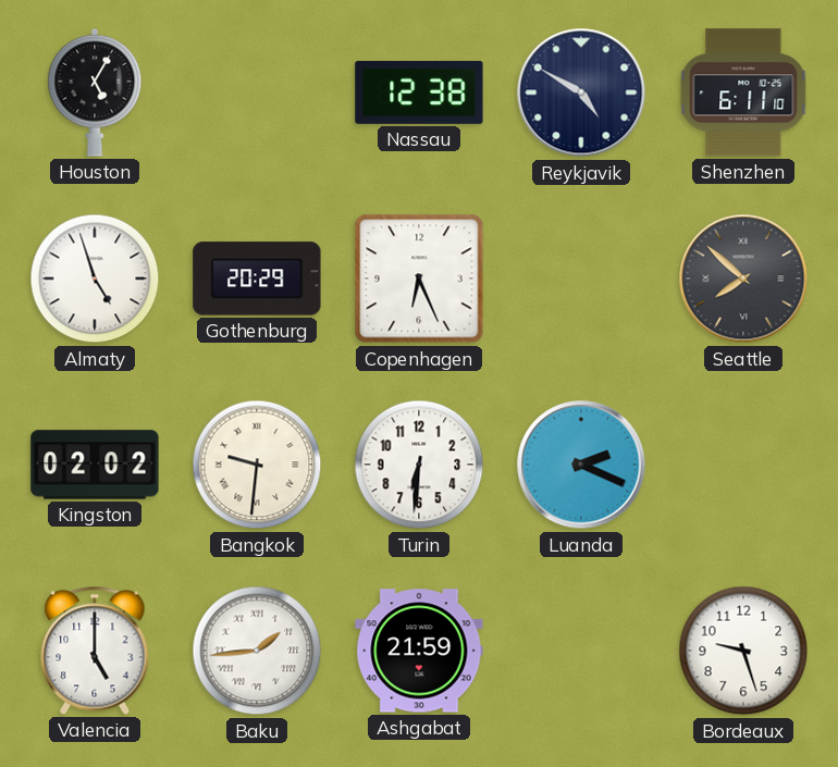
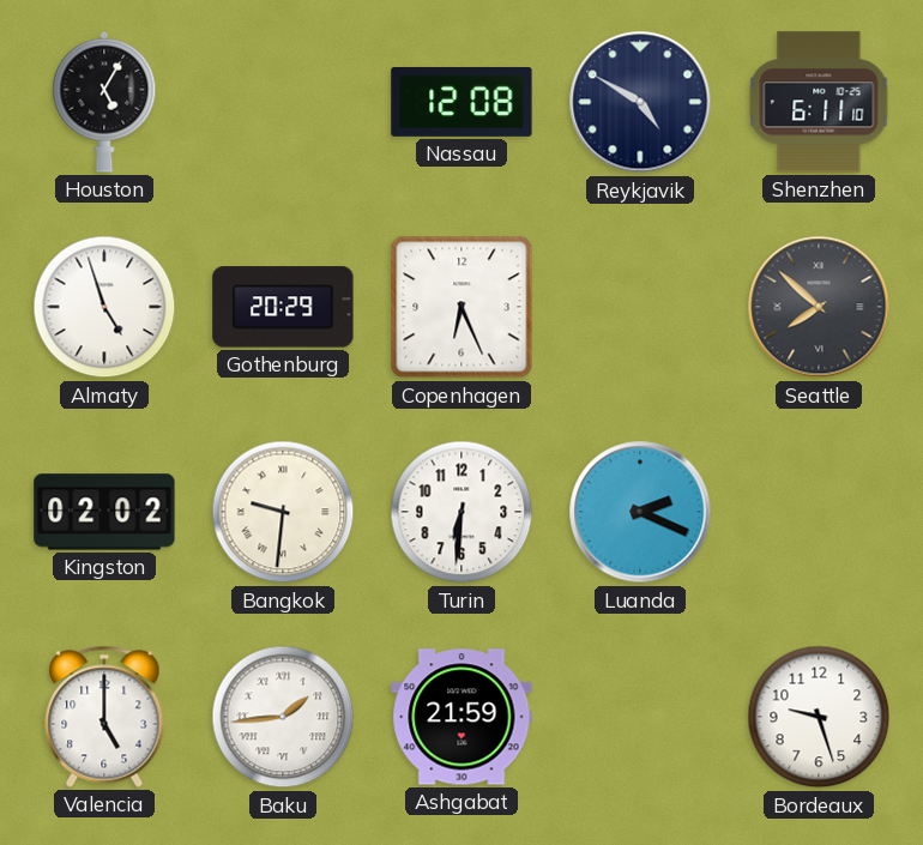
Nassau: 12:38 -> 12:08
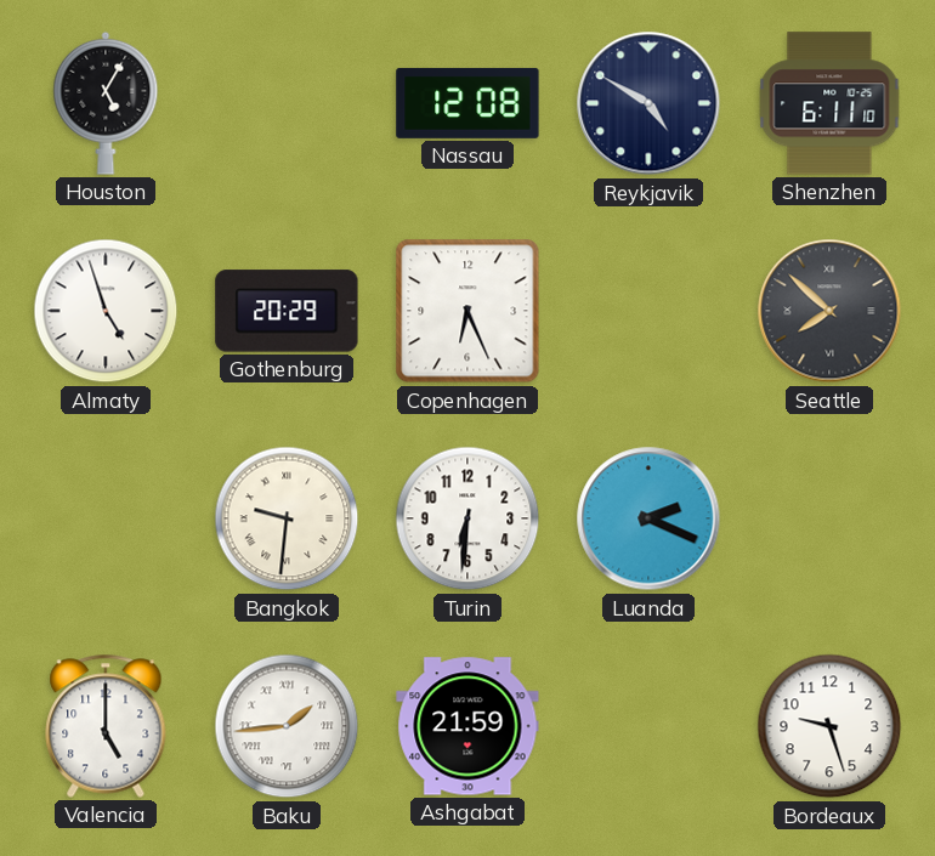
Kingston: 02:02 -> none
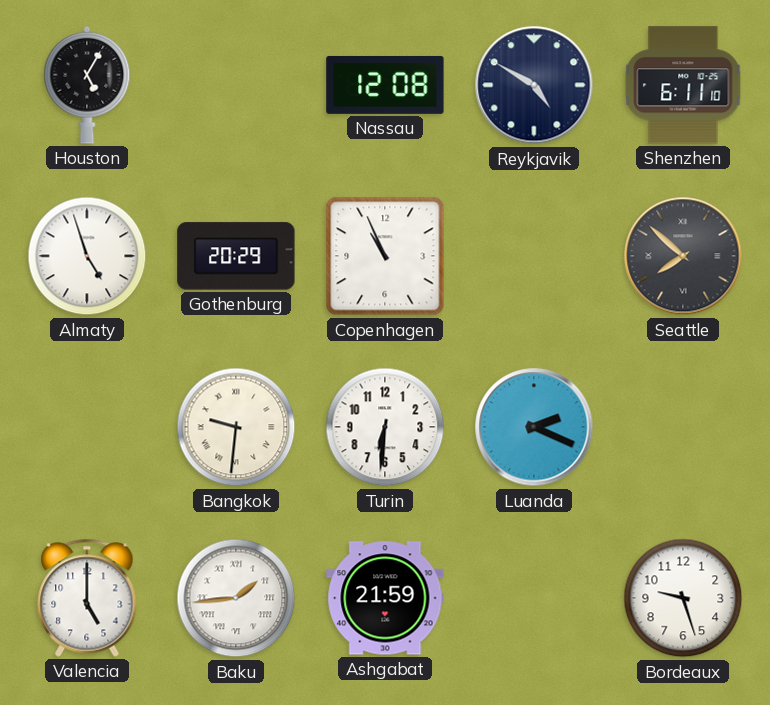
Copenhagen: 6:26 -> 10:56
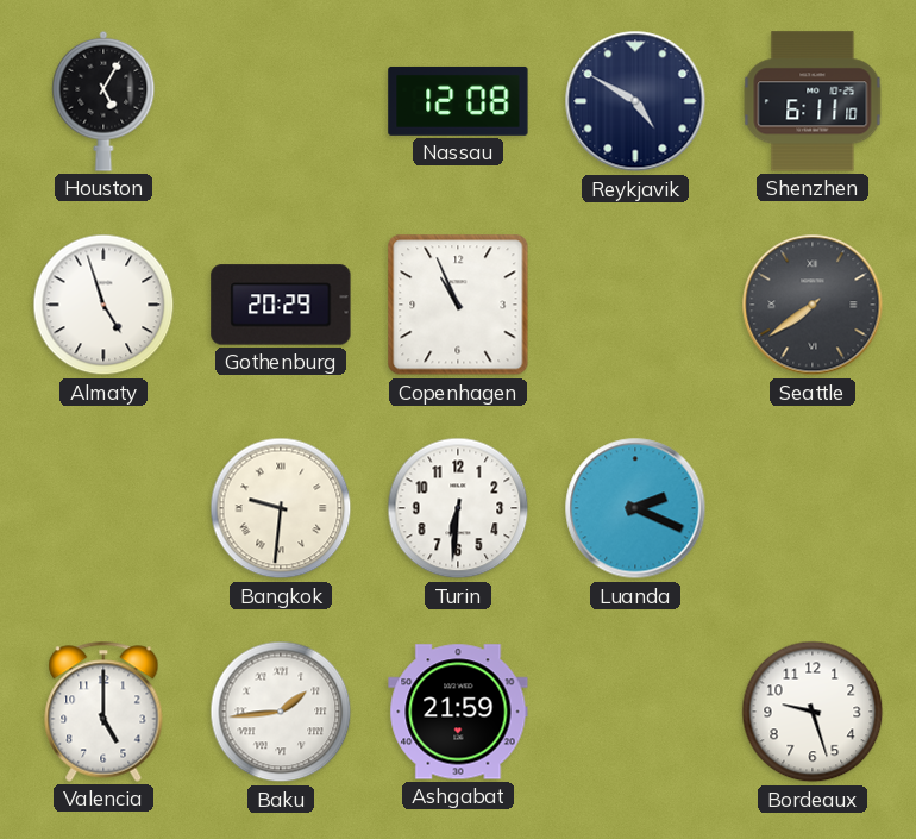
Seattle: 7:52 -> 7:39
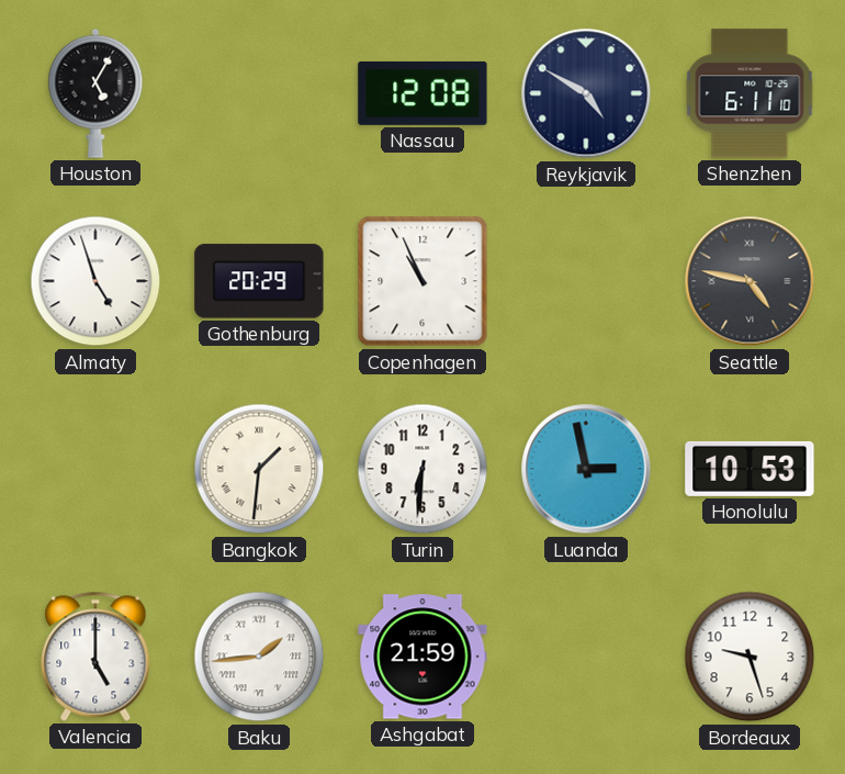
Seattle: 7:39 -> 4:47
Bangkok: 9:31 -> 1:31
Luanda: 2:19 -> 2:58
Honolulu: none -> 10:53
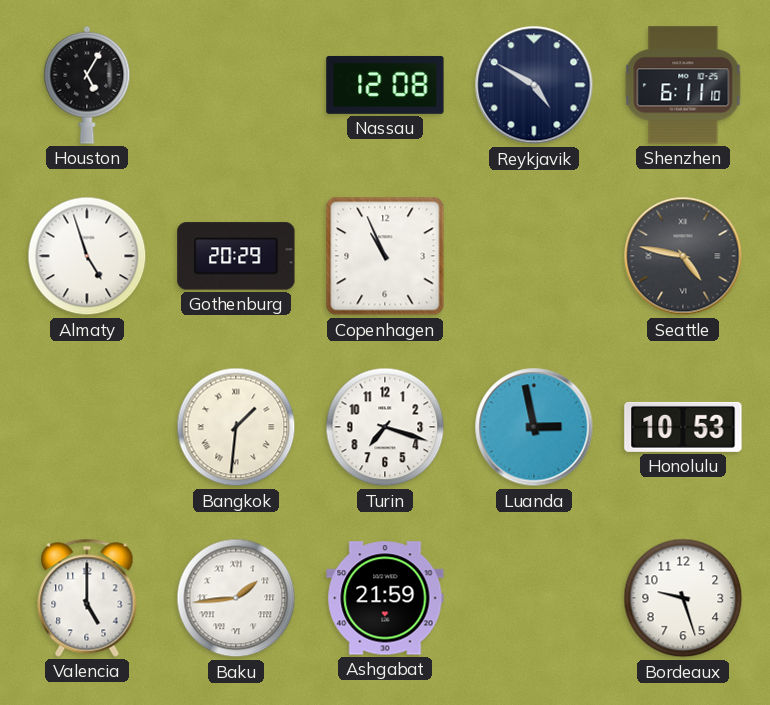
Turin: 6:31 -> 7:18
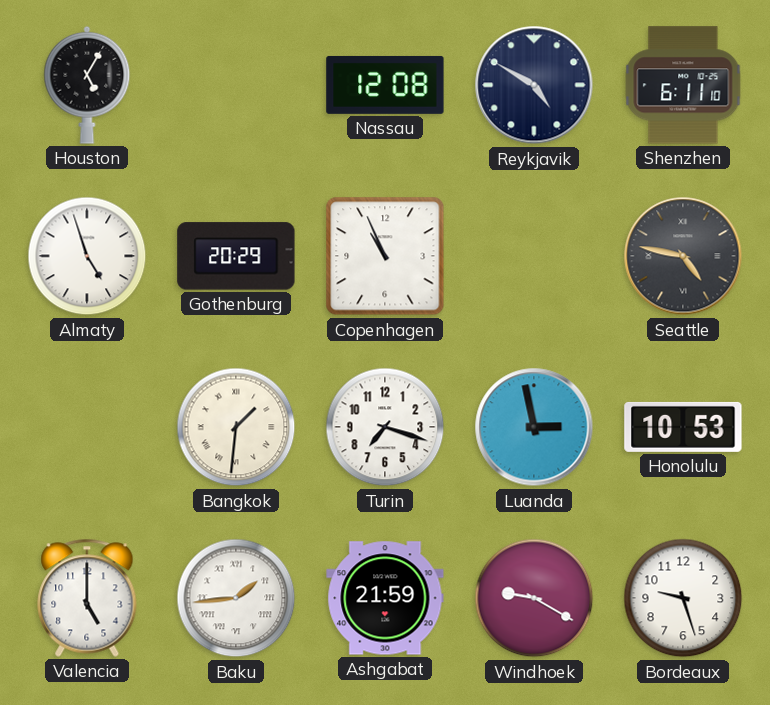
Windhoek: none -> 9:20
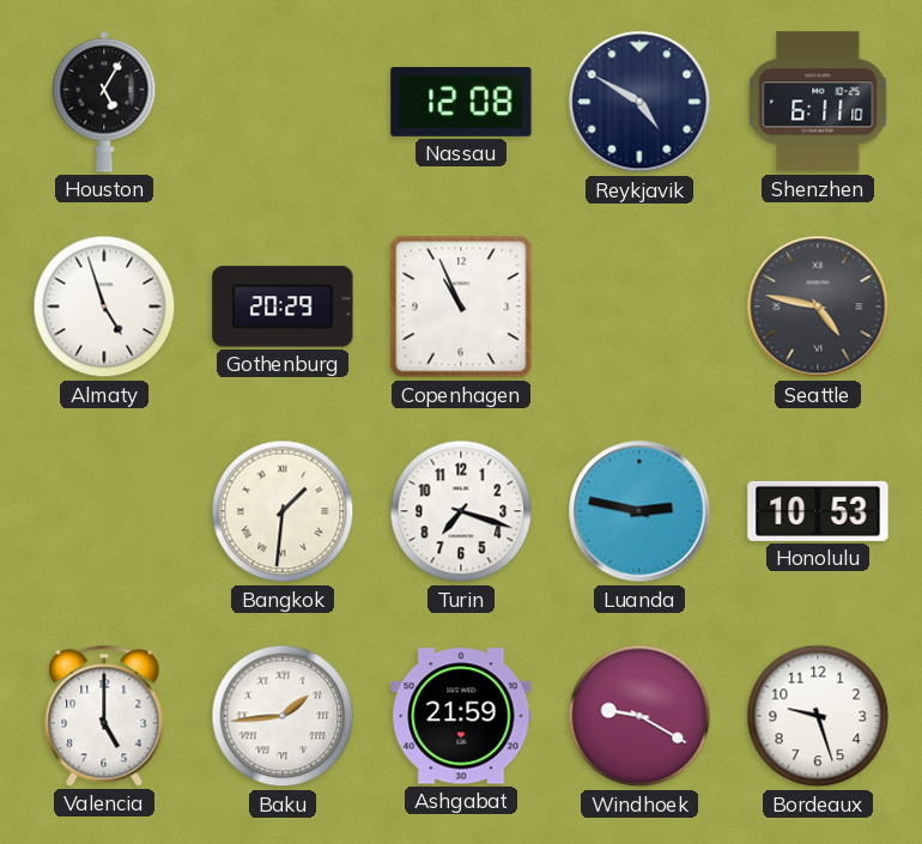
Luanda: 2:58 -> 2:47
